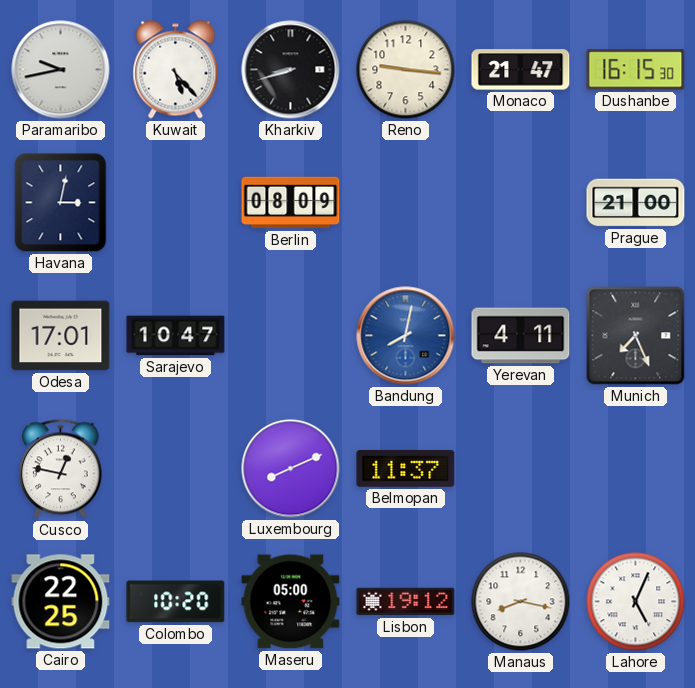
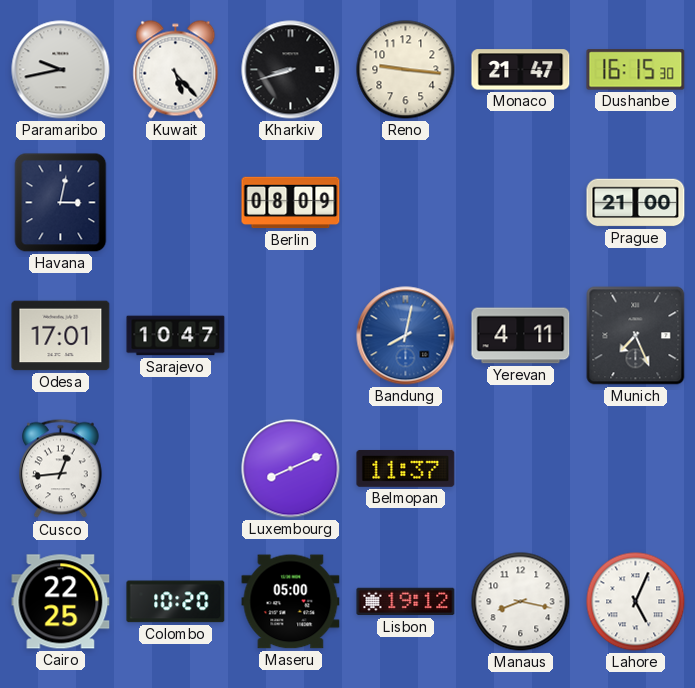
Cusco: 12:47 -> 12:44
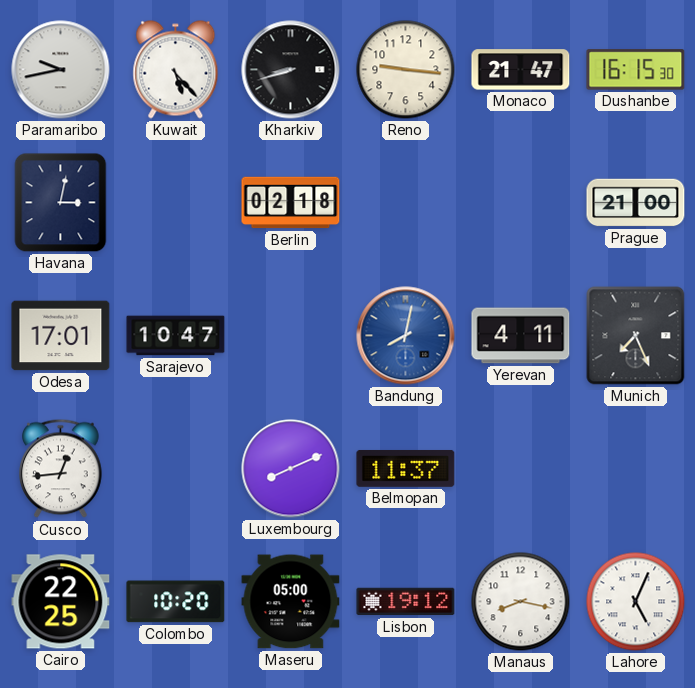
Berlin: 08:09 -> 02:18
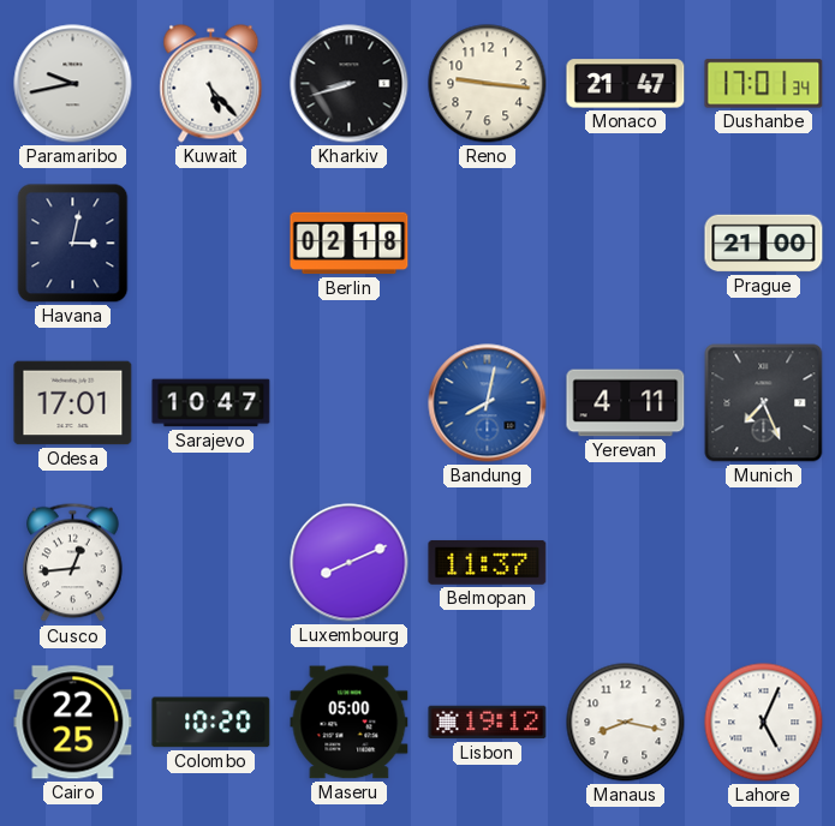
Dushanbe: 16:15 -> 17:01
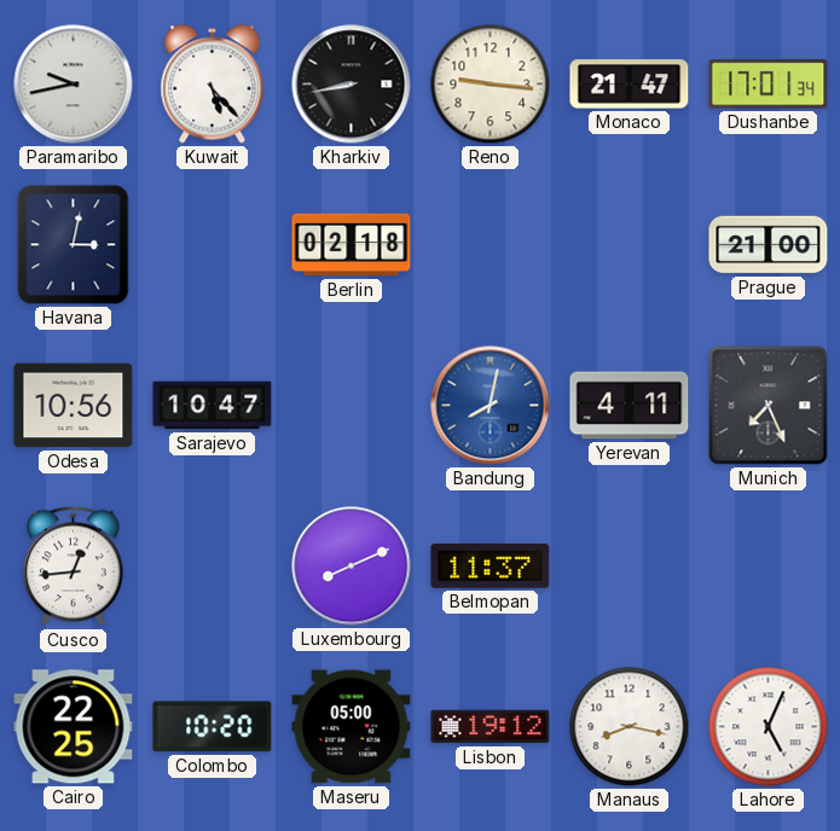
Kharkiv: 8:42 -> 8:43
Odesa: 17:01 -> 10:56
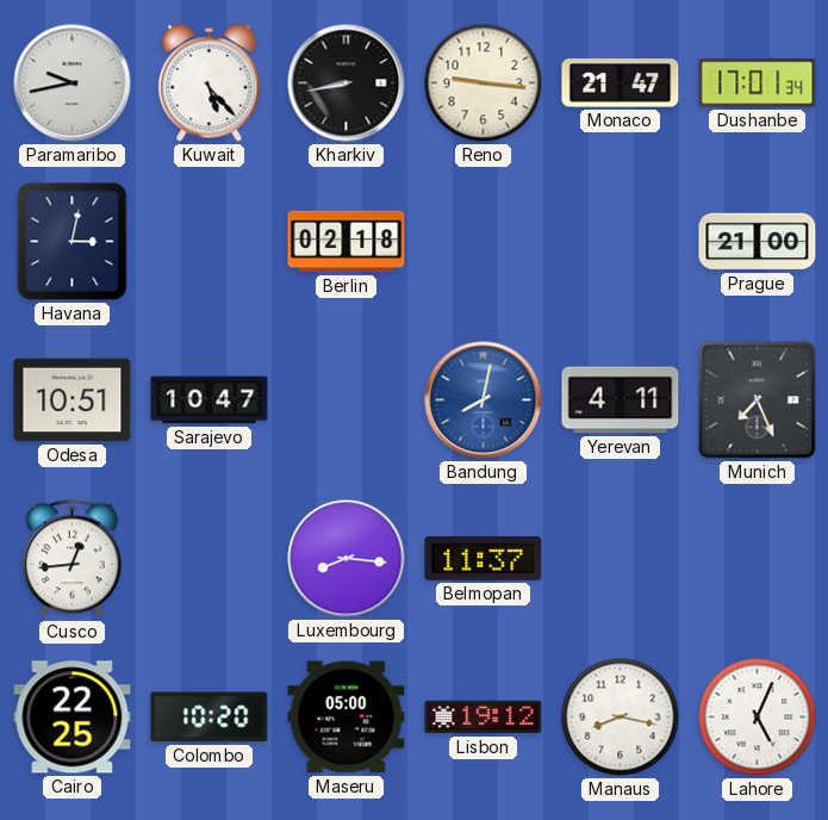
Odesa: 10:56 -> 10:51
Luxembourg: 8:11 -> 8:16
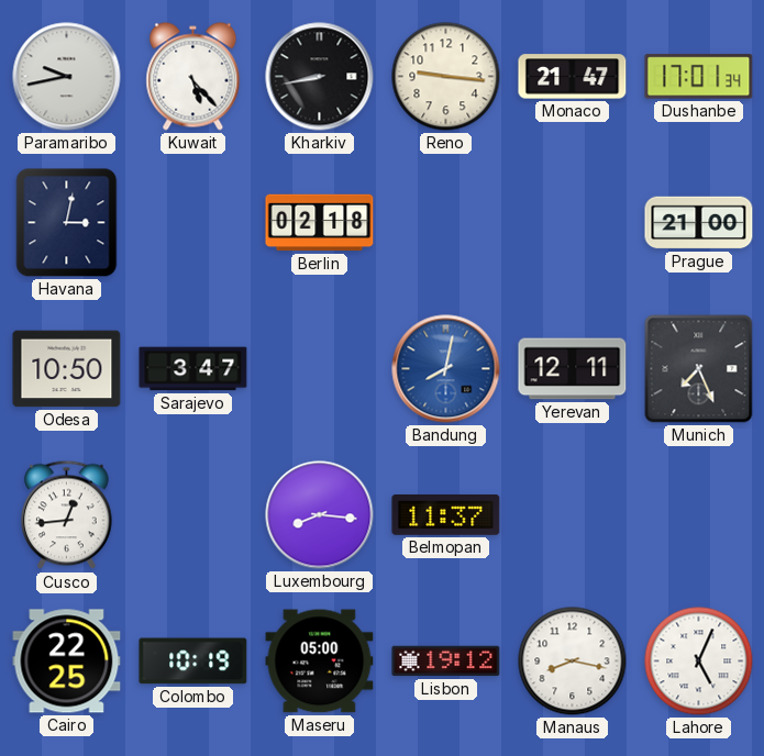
Odesa: 10:51 -> 10:50
Sarajevo: 10:47 -> 3:47
Yerevan: 4:11 -> 12:11
Colombo: 10:20 -> 10:19
